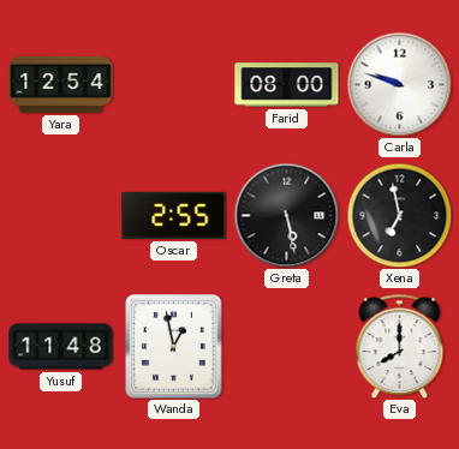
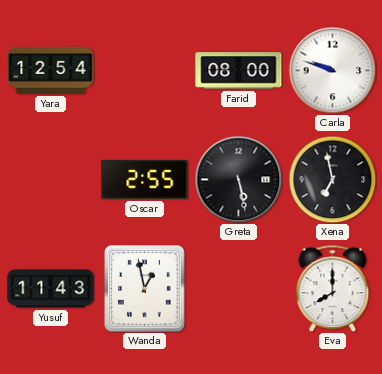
Yusuf: 11:48 -> 11:43
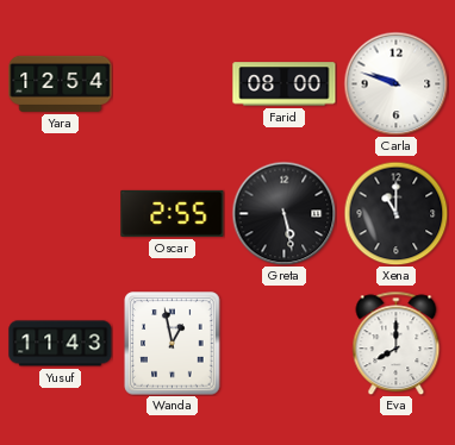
Xena: 6:58 -> 11:00
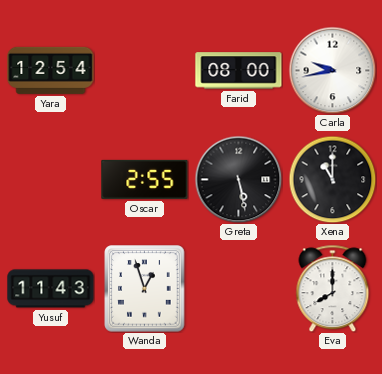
Carla: 9:48 -> 9:43
Wanda: 12:58 -> 12:57
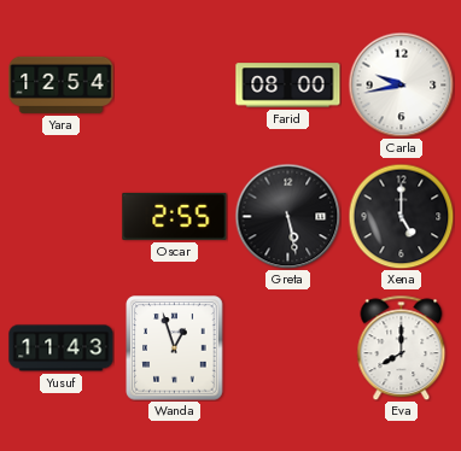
Xena: 11:00 -> 5:00
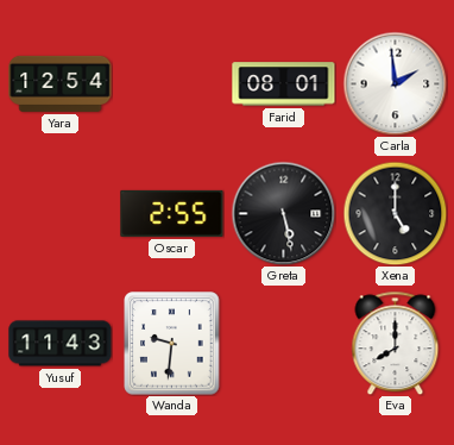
Farid: 08:00 -> 08:01
Carla: 9:43 -> 1:59
Wanda: 12:57 -> 9:31
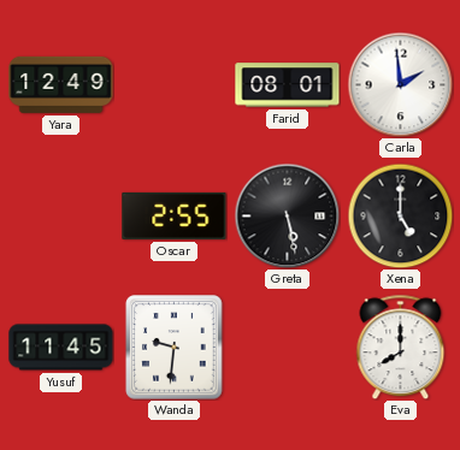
Yara: 12:54 -> 12:49
Yusuf: 11:43 -> 11:45
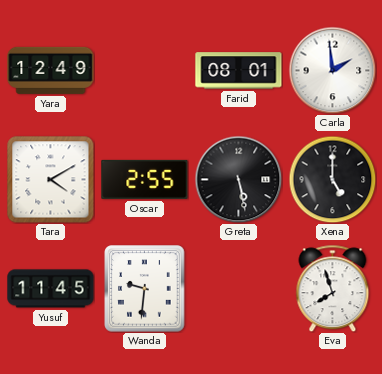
Tara: none -> 4:10
Eva: 8:00 -> 7:57
